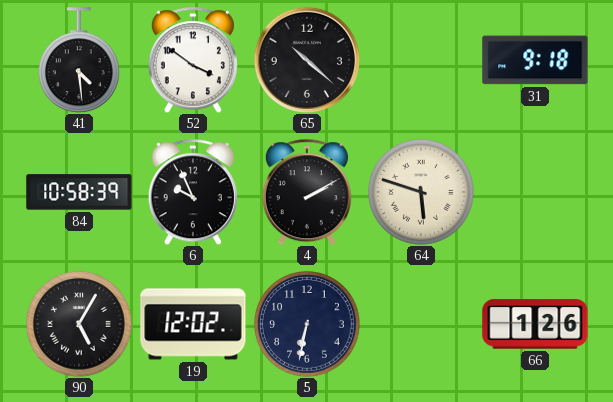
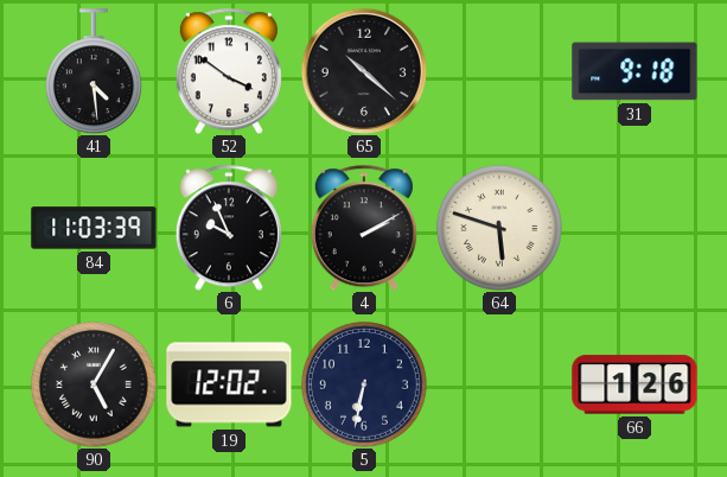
84: 10:58 -> 11:03
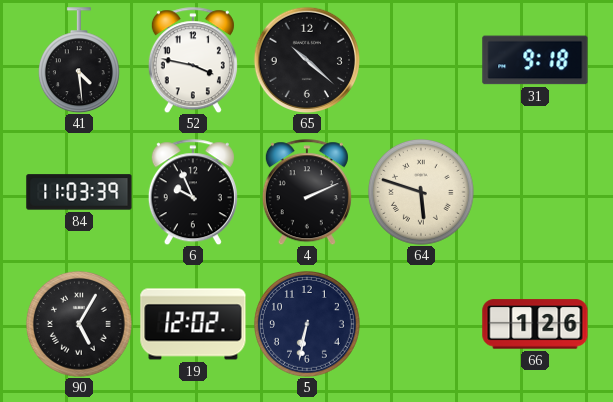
52: 3:51 -> 3:47
4: 2:10 -> 2:11
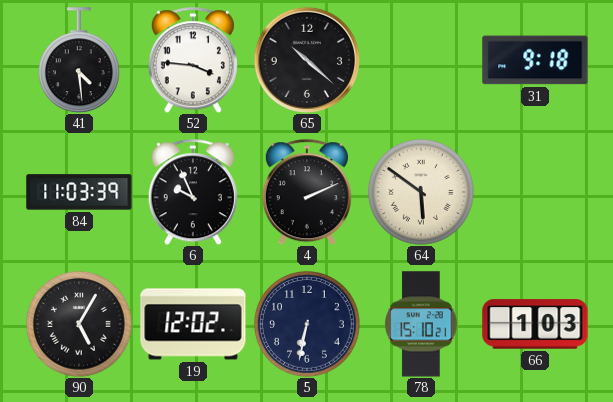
52: 3:47 -> 3:46
64: 5:48 -> 5:51
78: none -> 15:10
66: 1:26 -> 1:03
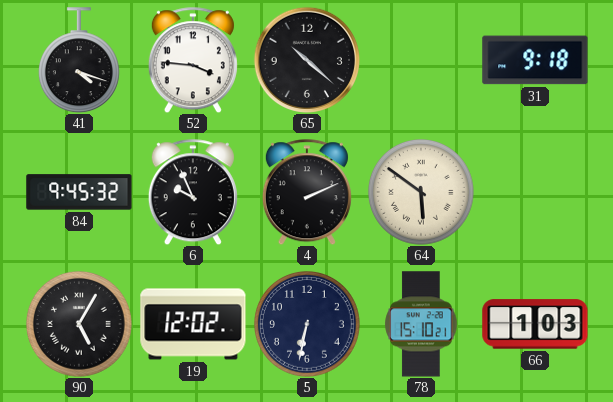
41: 4:29 -> 4:18
84: 11:03 -> 9:45
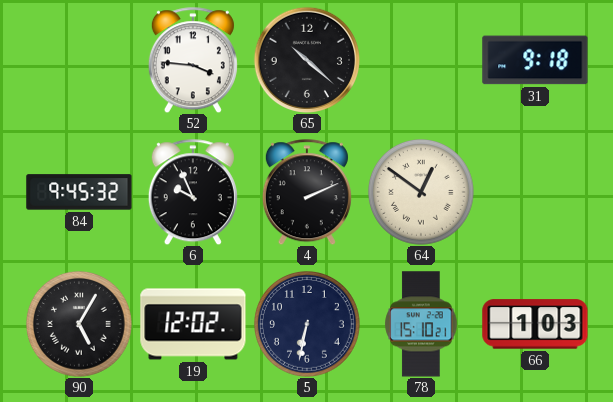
41: 4:18 -> none
64: 5:51 -> 12:51
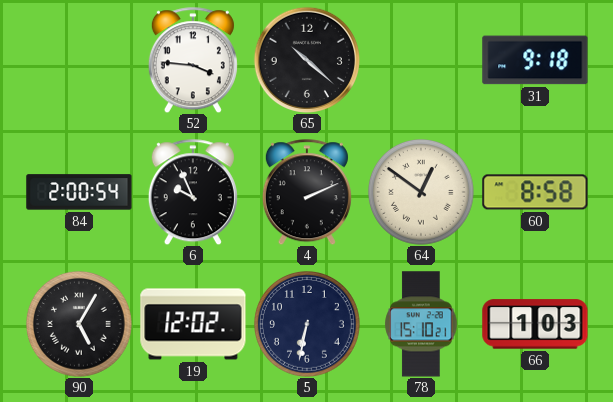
84: 9:45 -> 2:00
60: none -> 8:58
